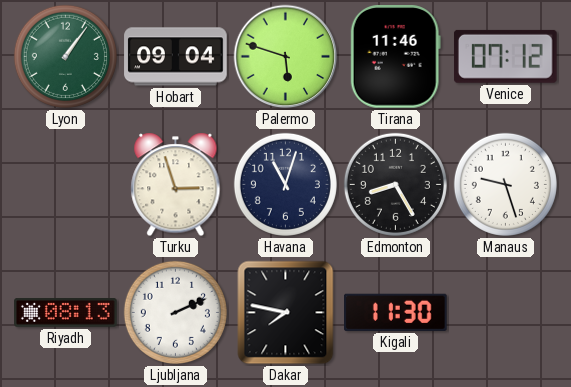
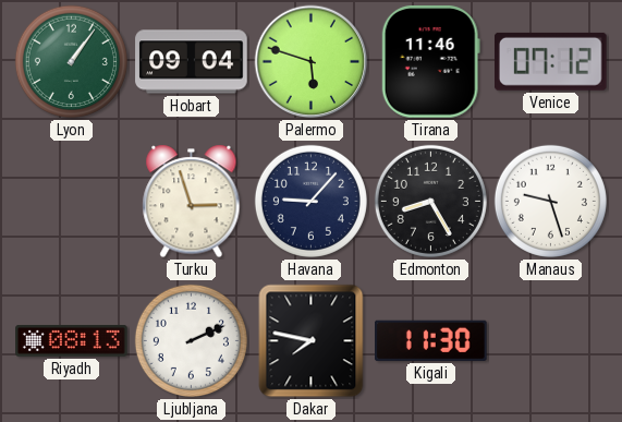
Havana: 11:03 -> 9:07
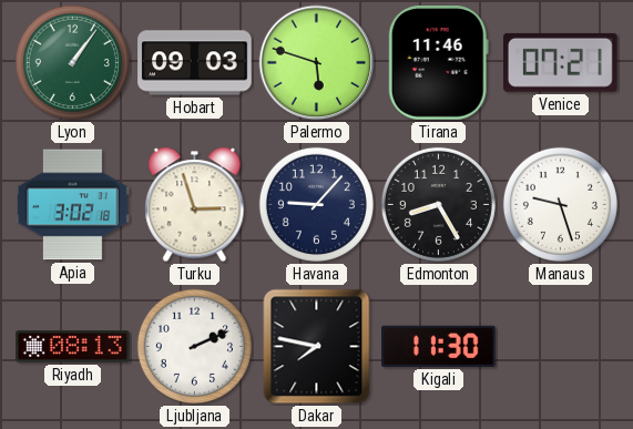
Hobart: 09:04 -> 09:03
Venice: 07:12 -> 07:21
Apia: none -> 3:02
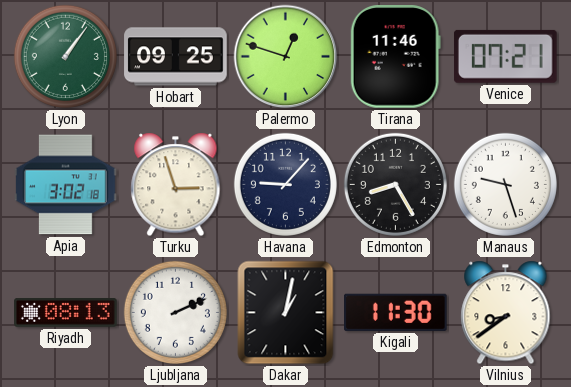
Hobart: 09:03 -> 09:25
Palermo: 5:48 -> 12:48
Dakar: 7:47 -> 1:02
Vilnius: none -> 8:39
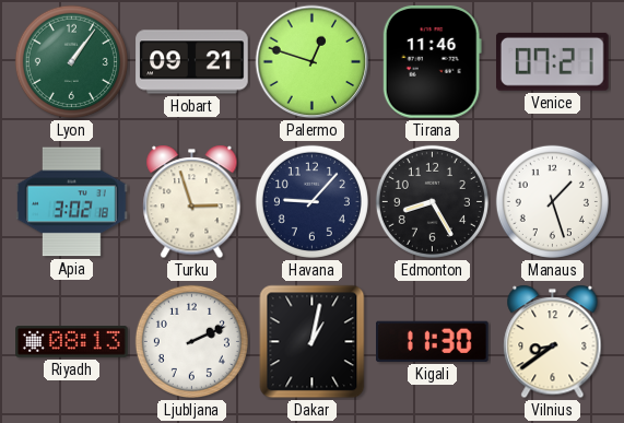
Hobart: 09:25 -> 09:21
Manaus: 9:27 -> 1:27
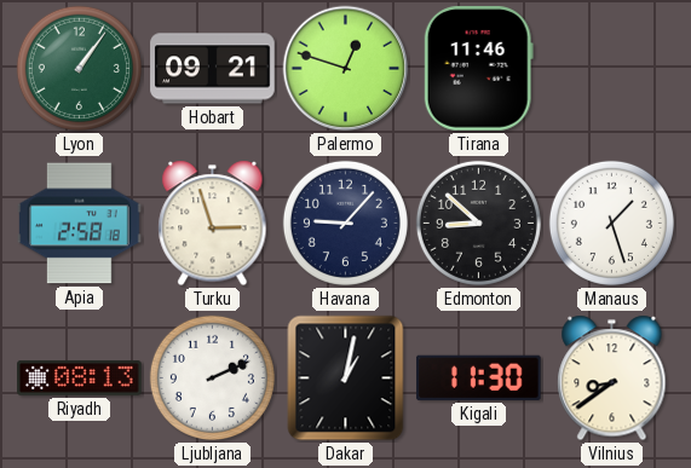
Venice: 07:21 -> none
Apia: 3:02 -> 2:58
Edmonton: 8:25 -> 8:52
